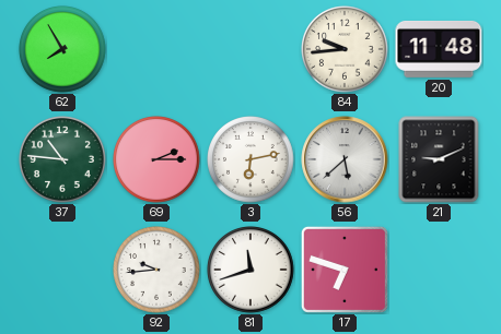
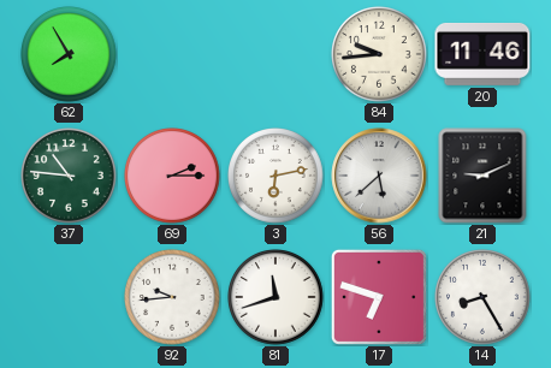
20: 11:48 -> 11:46
14: none -> 8:25
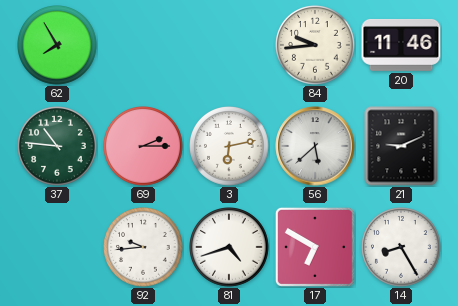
81: 11:42 -> 4:42
17: 6:48 -> 6:50
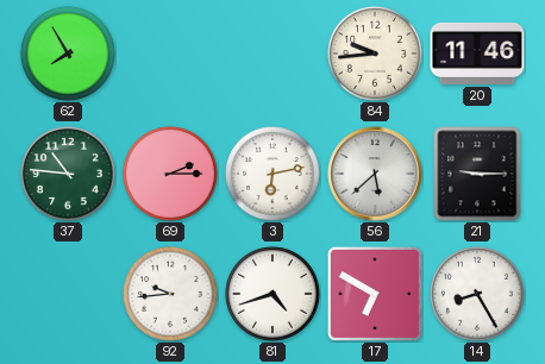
21: 9:11 -> 9:15
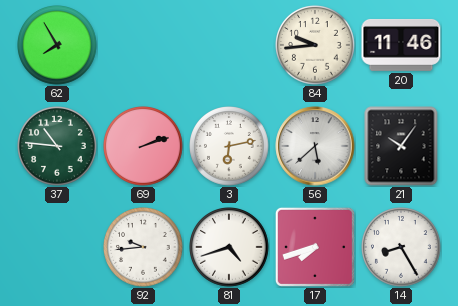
69: 2:15 -> 2:12
21: 9:15 -> 10:06
17: 6:50 -> 7:42
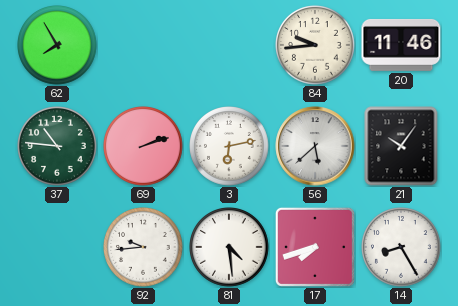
81: 4:42 -> 4:29
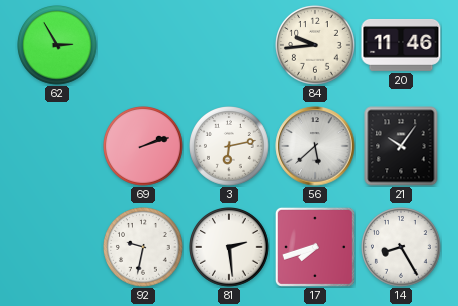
62: 7:55 -> 2:55
37: 10:46 -> none
92: 9:44 -> 9:32
81: 4:29 -> 2:29
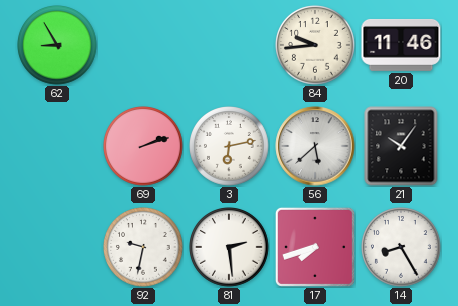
62: 2:55 -> 8:55
